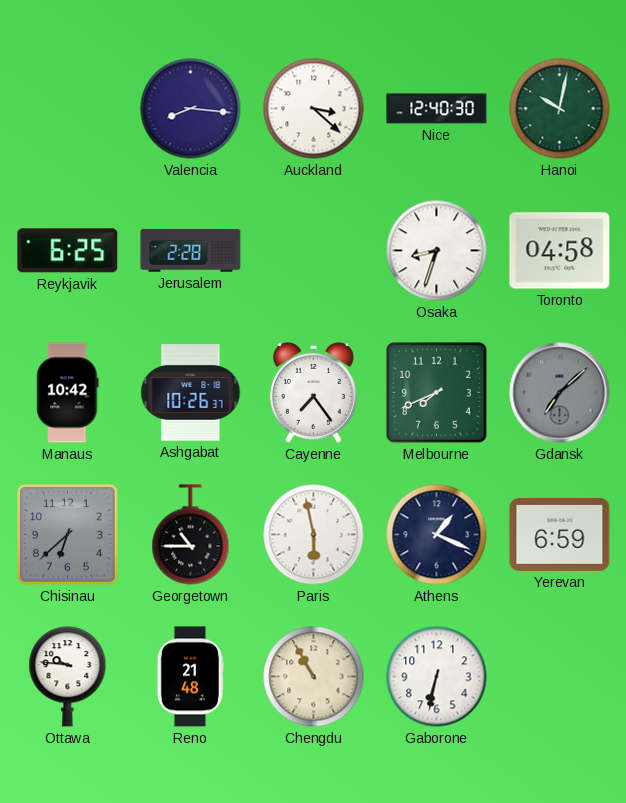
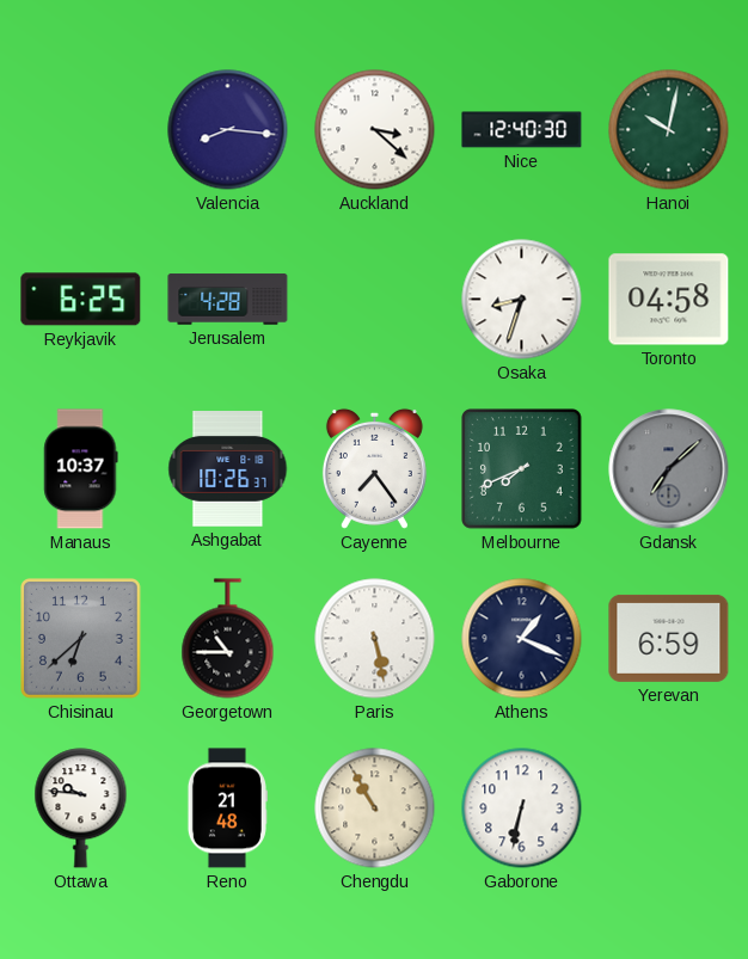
Jerusalem: 2:28 -> 4:28
Manaus: 10:42 -> 10:37
Paris: 5:58 -> 5:28
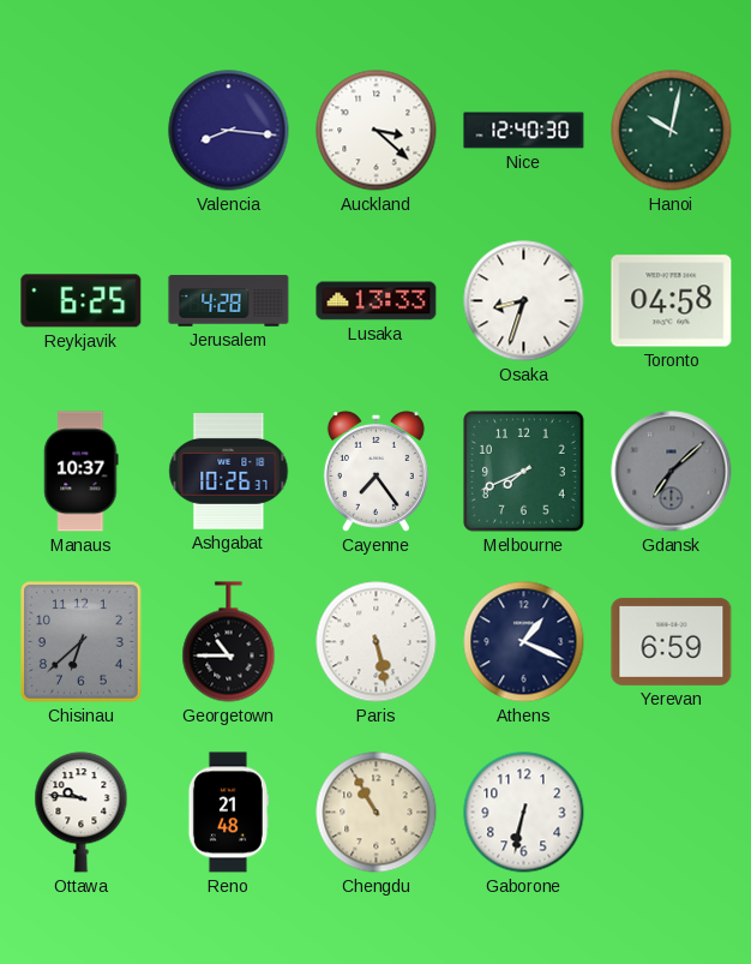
Lusaka: none -> 13:33
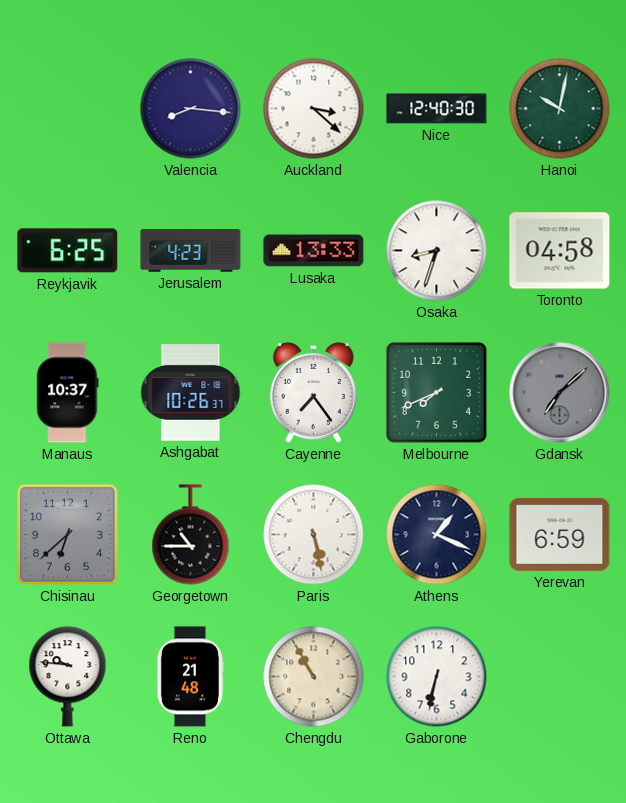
Jerusalem: 4:28 -> 4:23
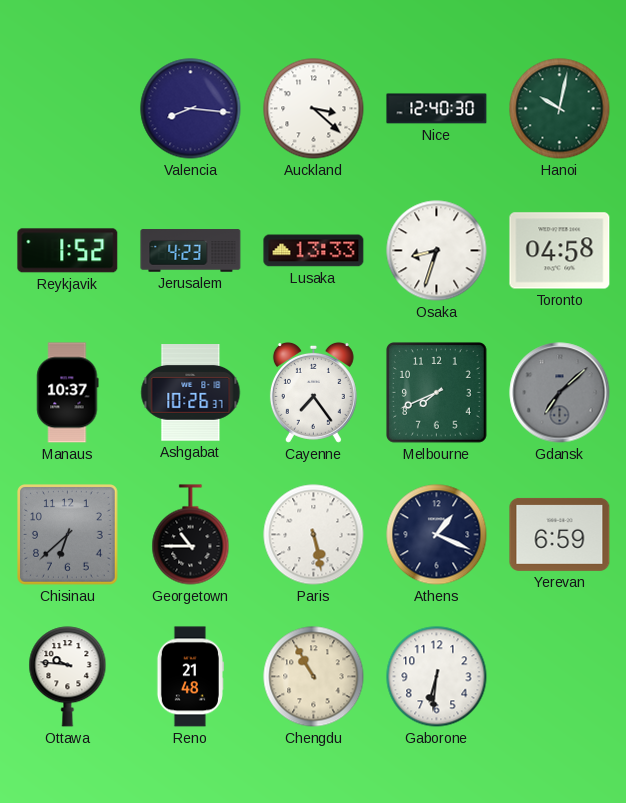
Reykjavik: 6:25 -> 1:52
Gaborone: 6:32 -> 6:31
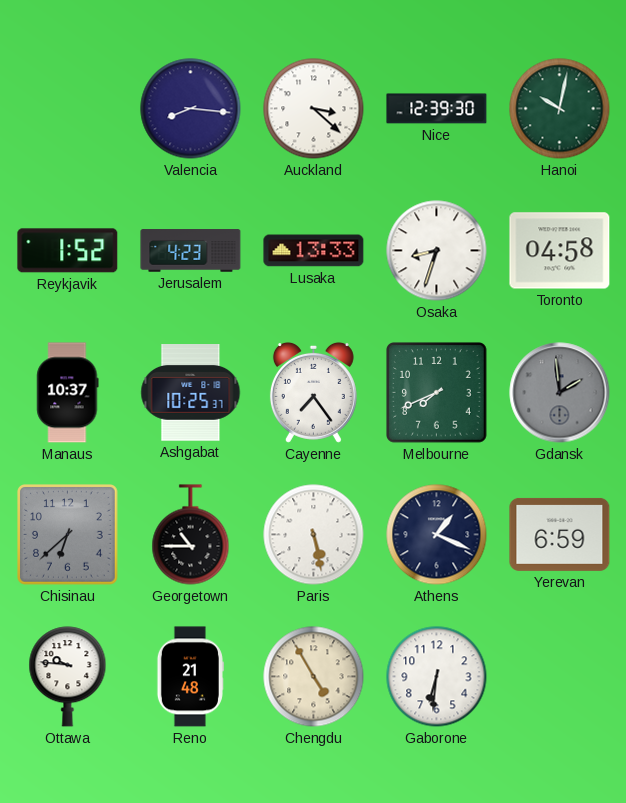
Nice: 12:40 -> 12:39
Ashgabat: 10:26 -> 10:25
Gdansk: 7:08 -> 1:59
Chengdu: 10:55 -> 4:55
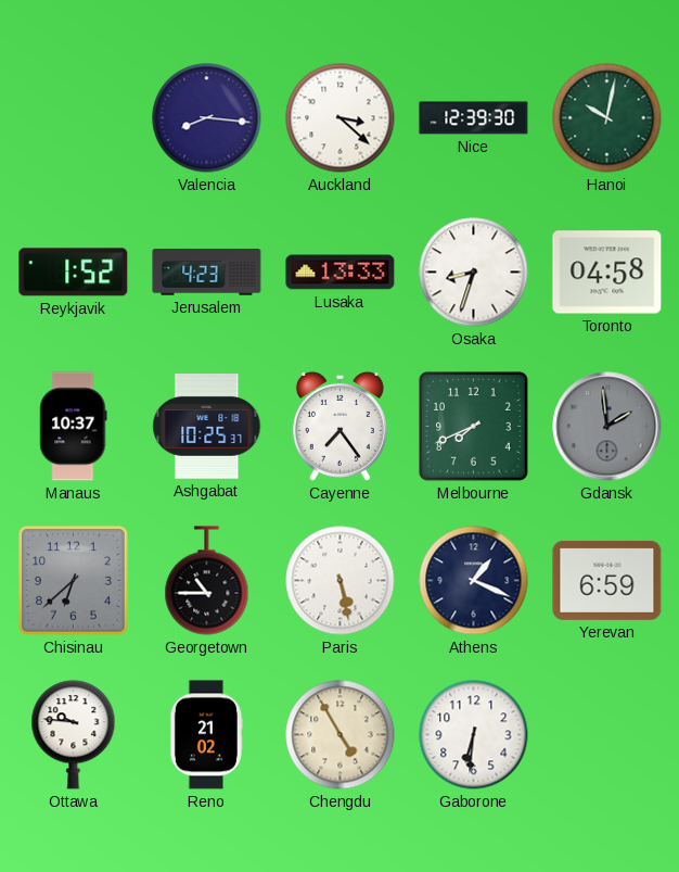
Reno: 21:48 -> 21:02
